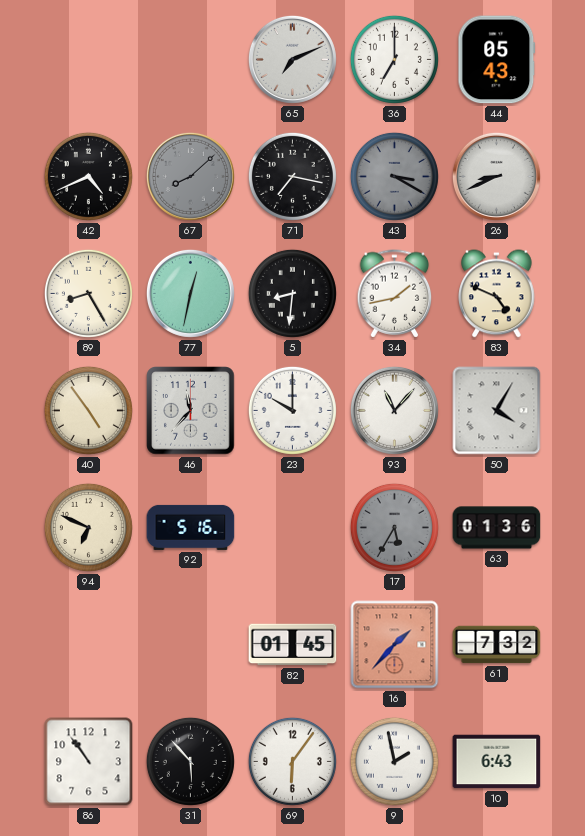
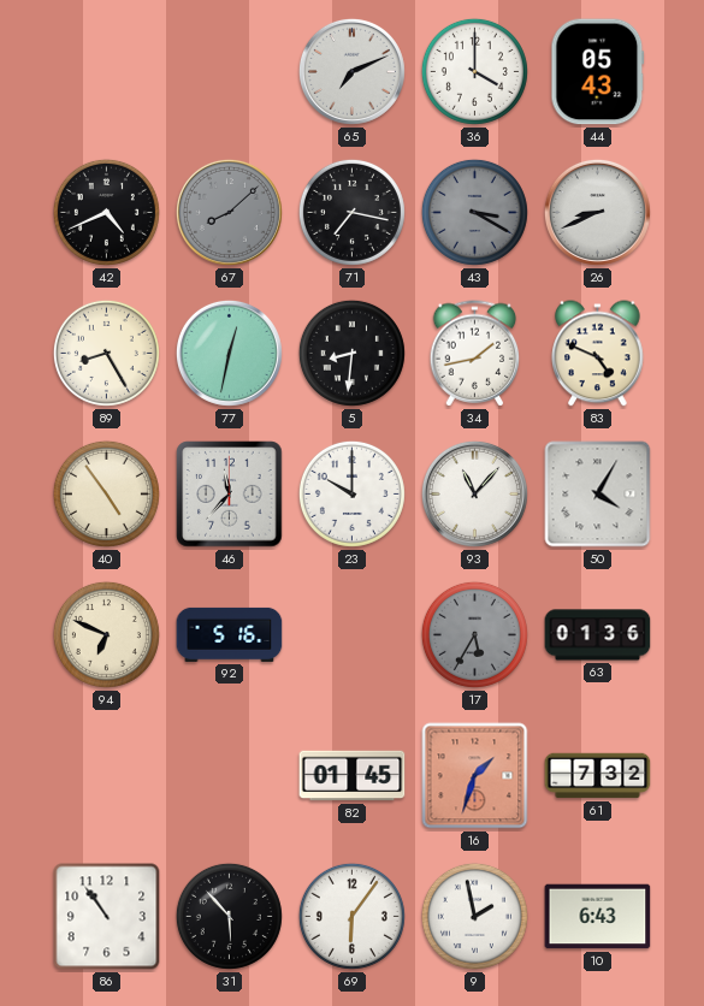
36: 7:00 -> 4:00
16: 1:37 -> 1:33
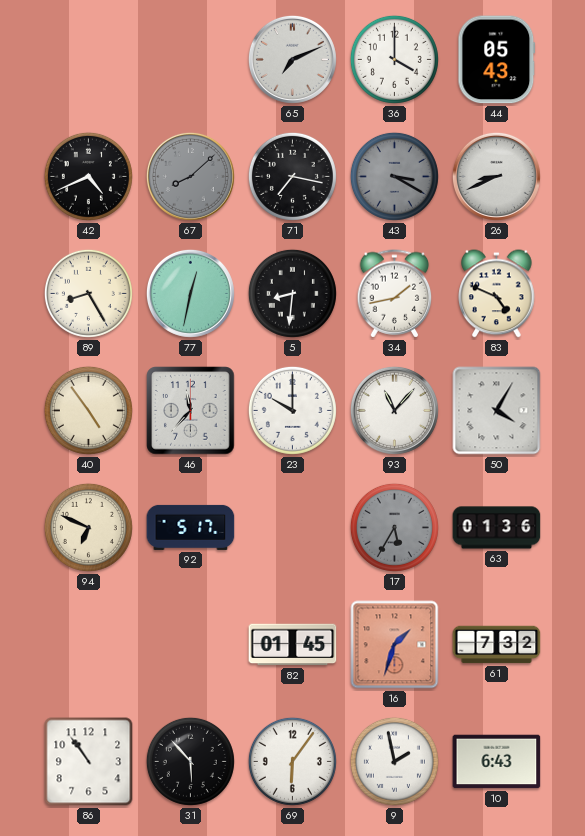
92: 5:16 -> 5:17
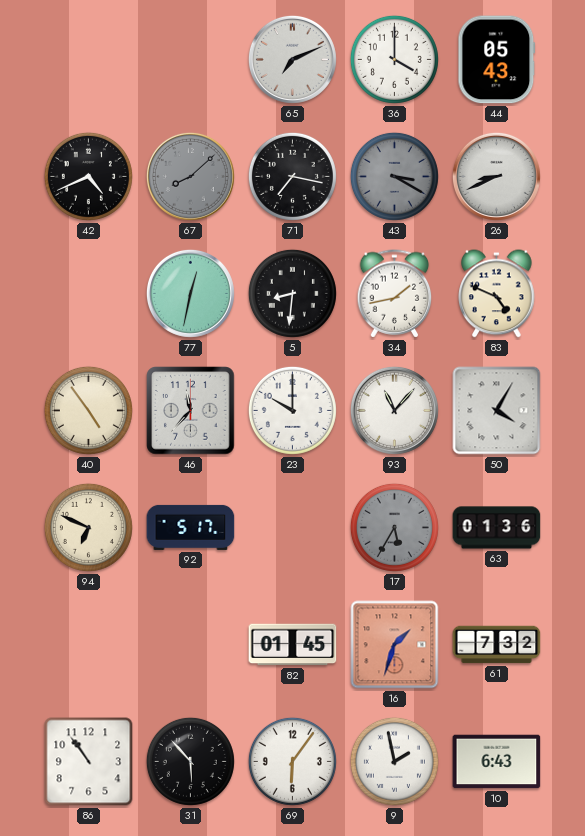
89: 8:25 -> none
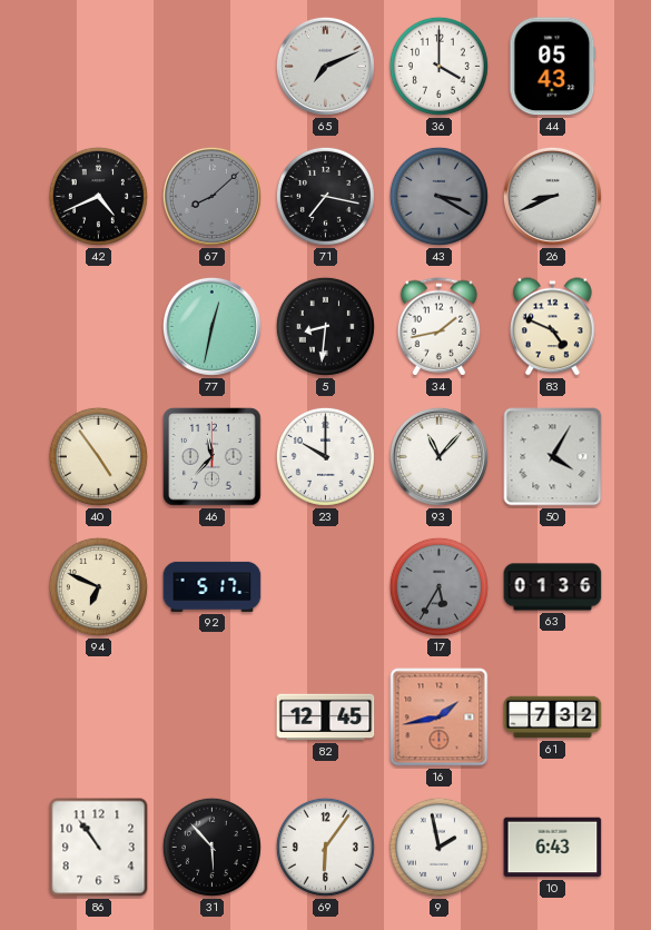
82: 01:45 -> 12:45
16: 1:33 -> 1:43
